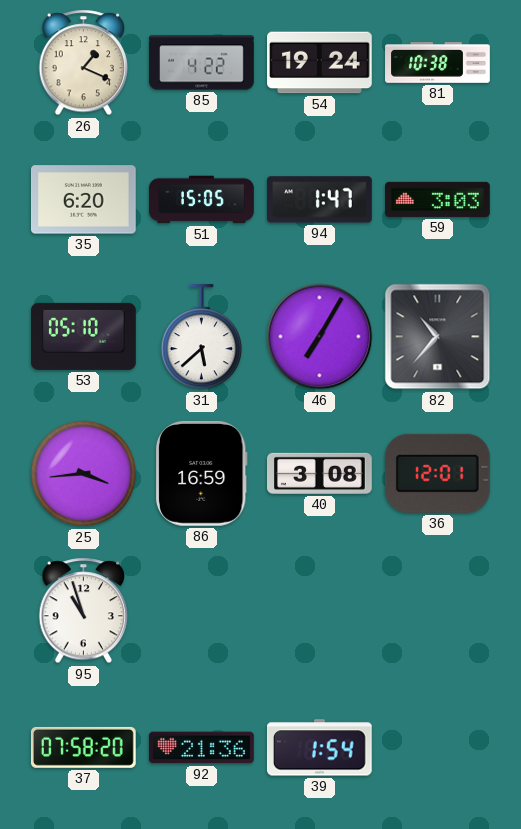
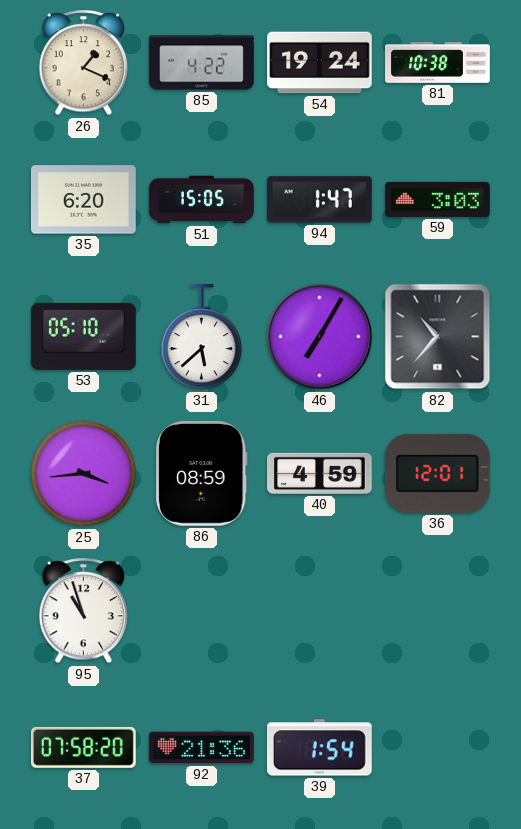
86: 16:59 -> 08:59
40: 3:08 -> 4:59
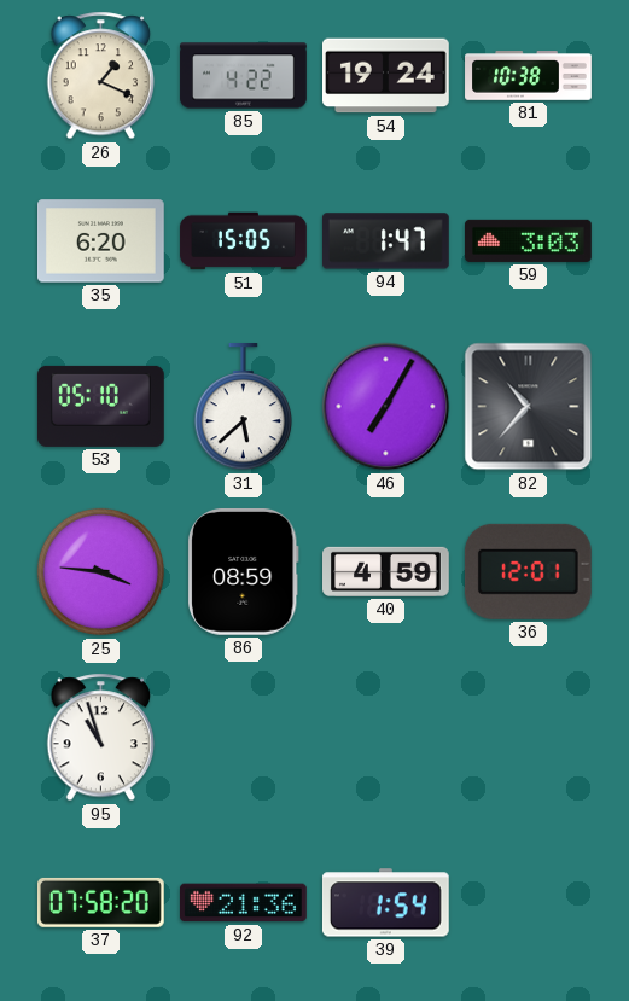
25: 3:44 -> 3:46
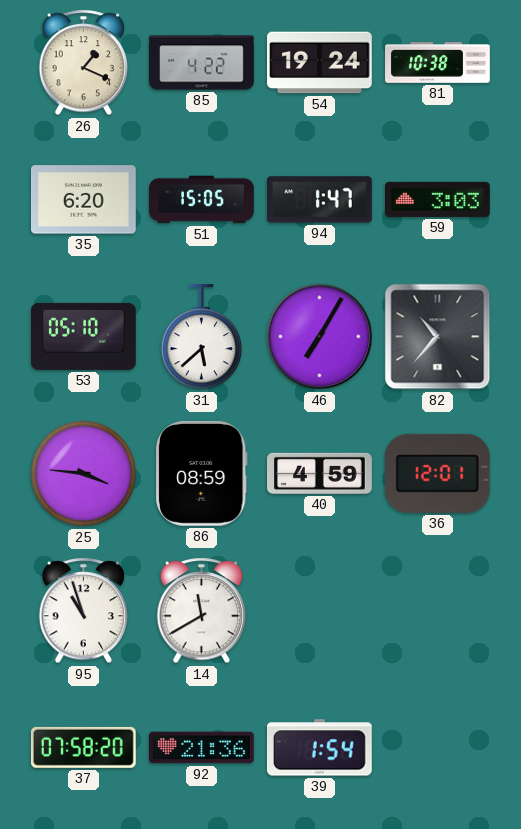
14: none -> 11:40
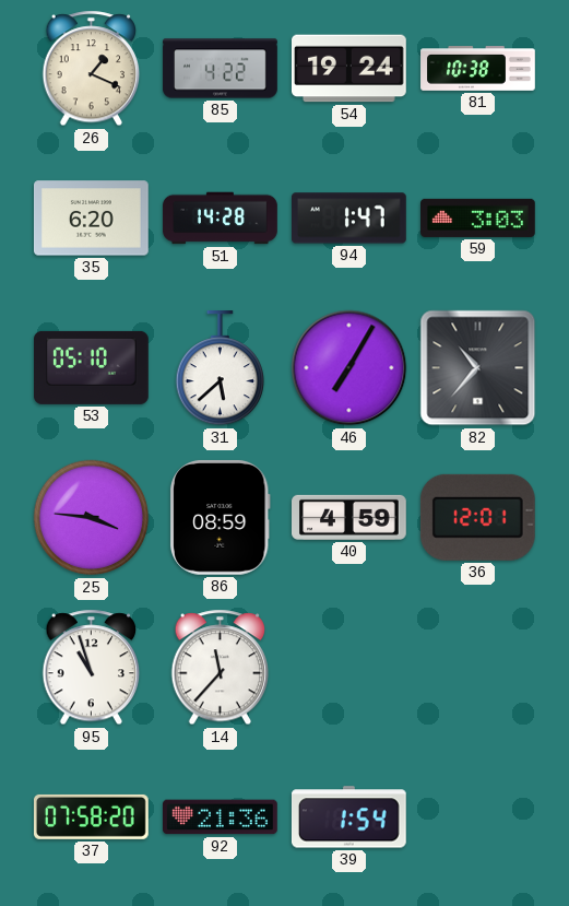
51: 15:05 -> 14:28
14: 11:40 -> 11:37
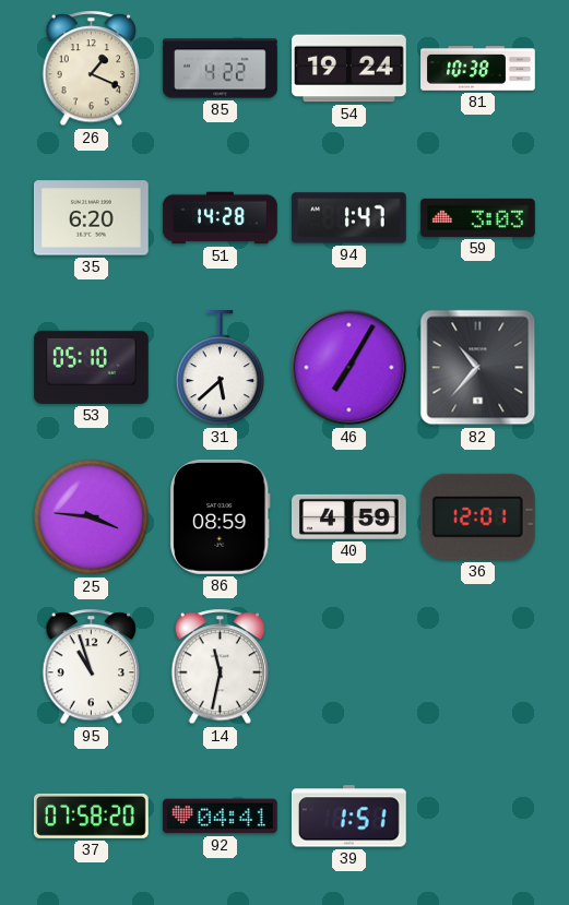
14: 11:37 -> 11:32
92: 21:36 -> 04:41
39: 1:54 -> 1:51
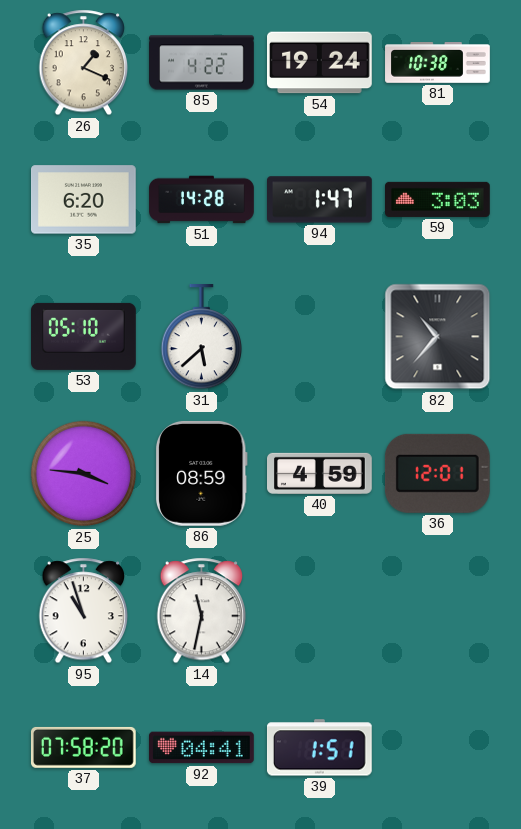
46: 7:05 -> none
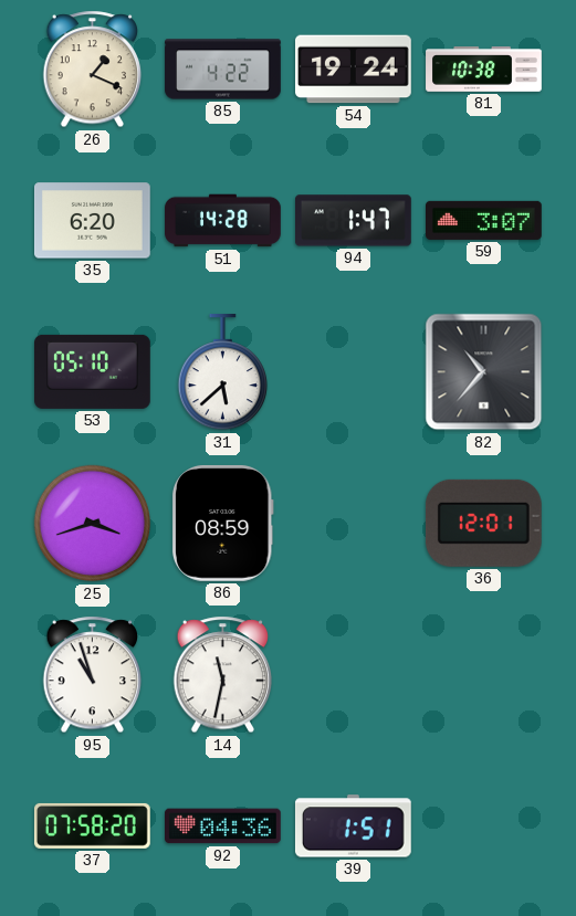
59: 3:03 -> 3:07
25: 3:46 -> 3:42
40: 4:59 -> none
92: 04:41 -> 04:36
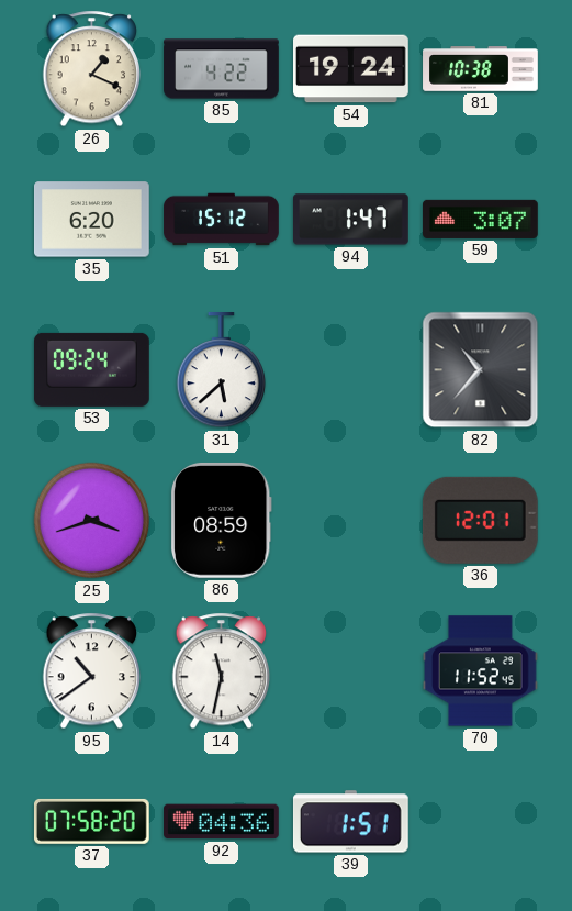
51: 14:28 -> 15:12
53: 05:10 -> 09:24
95: 10:57 -> 10:39
70: none -> 11:52
